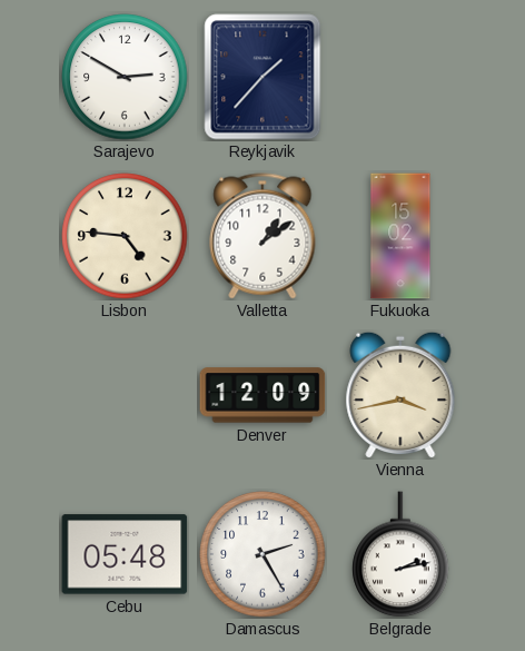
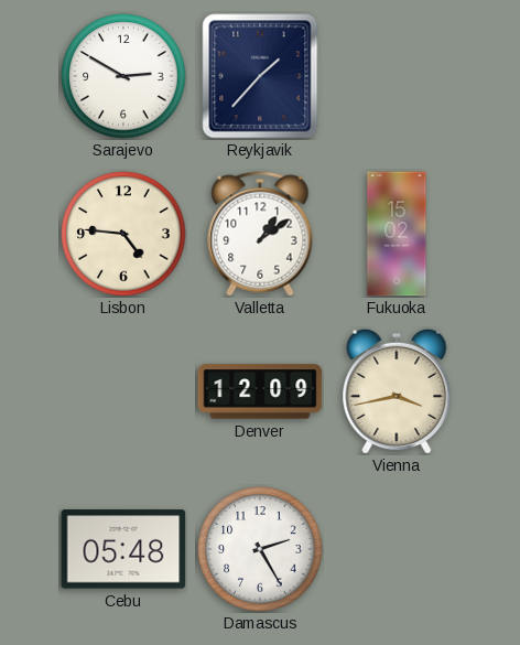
Belgrade: 2:13 -> none
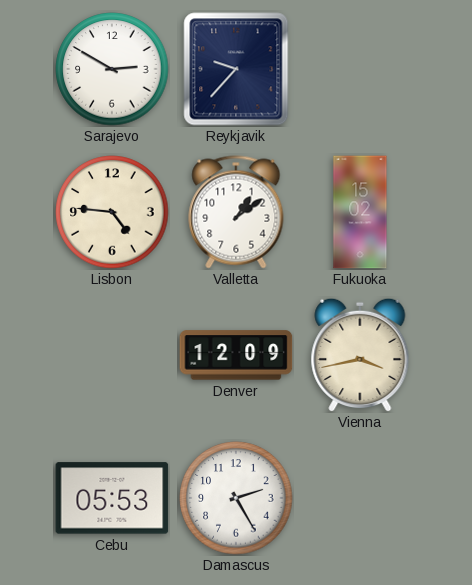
Reykjavik: 1:37 -> 9:37
Cebu: 05:48 -> 05:53
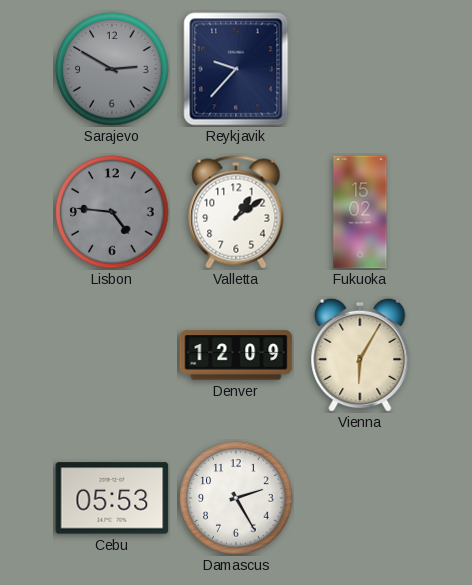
Sarajevo dial: white -> grey
Lisbon dial: cream -> grey
Vienna: 3:43 -> 6:05
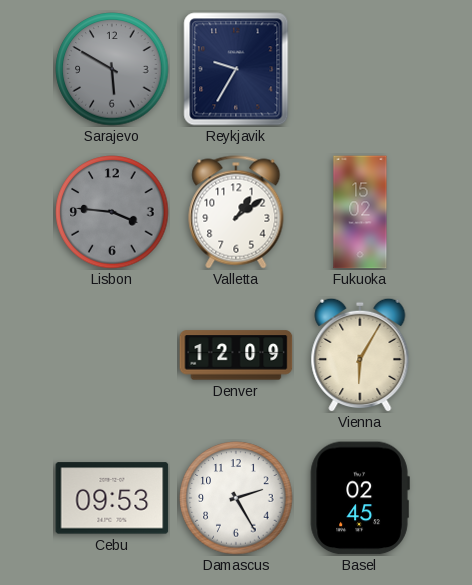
Sarajevo: 2:50 -> 5:50
Reykjavik: 9:37 -> 9:35
Lisbon: 4:46 -> 3:46
Cebu: 05:53 -> 09:53
Basel: none -> 02:45
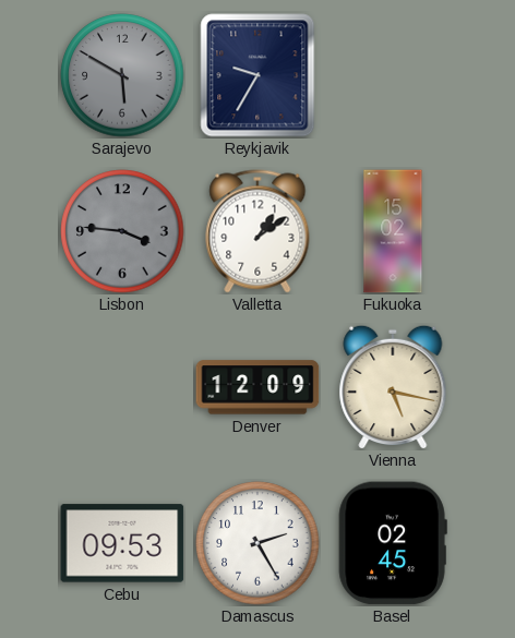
Vienna: 6:05 -> 5:17
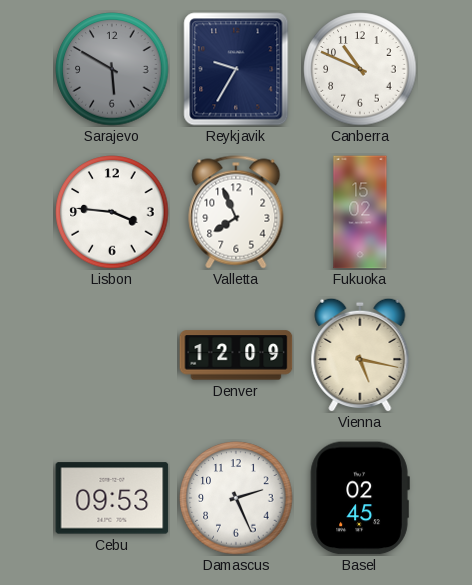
Canberra: none -> 10:49
Lisbon dial: grey -> white
Valletta: 1:09 -> 7:56
Damascus: 2:25 -> 2:26
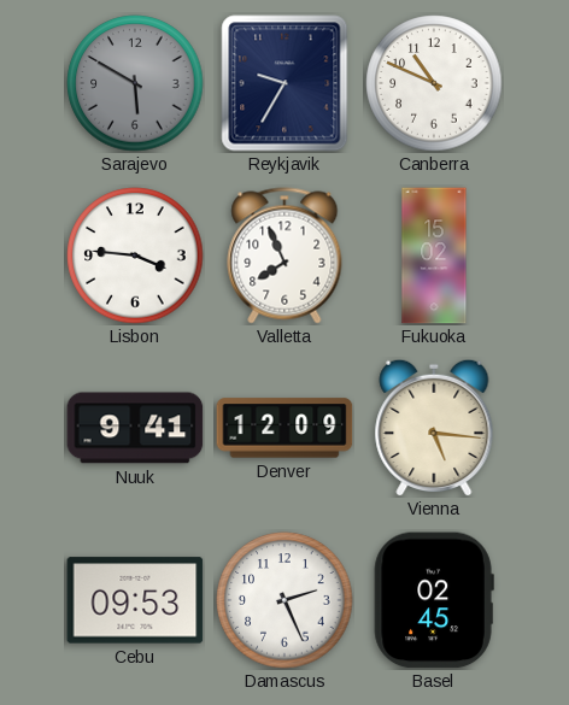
Nuuk: none -> 9:41
Vienna: 5:17 -> 5:16
